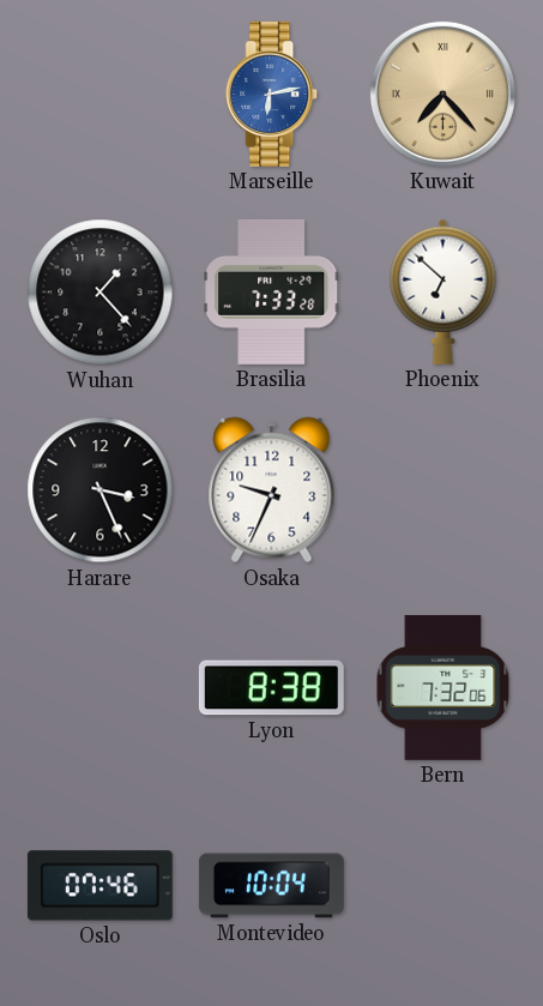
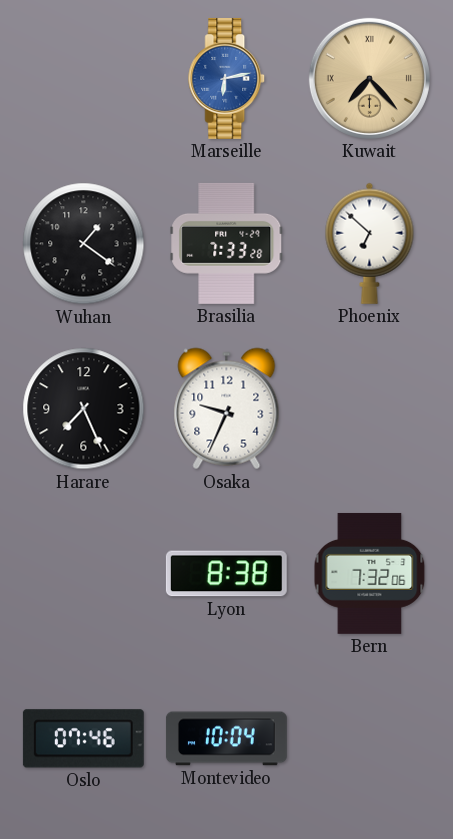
Wuhan: 1:23 -> 1:21
Harare: 3:26 -> 7:26
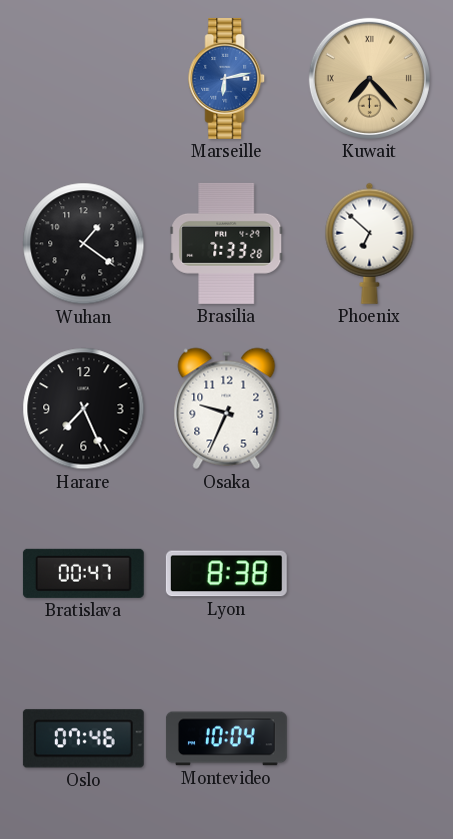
Bratislava: none -> 00:47
Bern: 7:32 -> none
